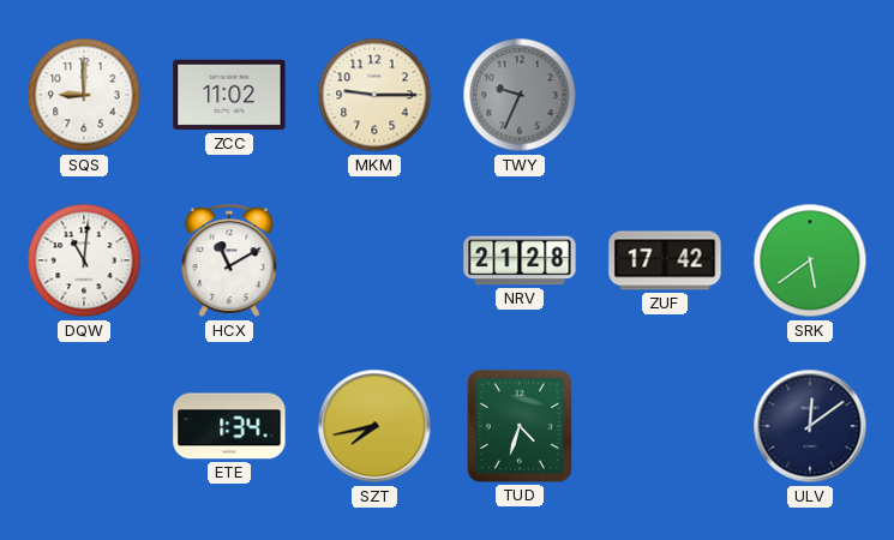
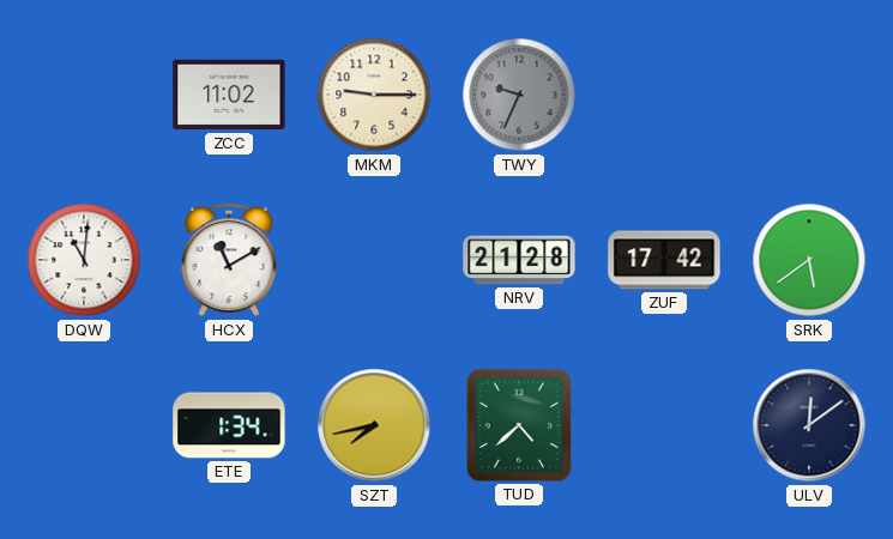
SQS: 9:00 -> none
TUD: 4:33 -> 4:38
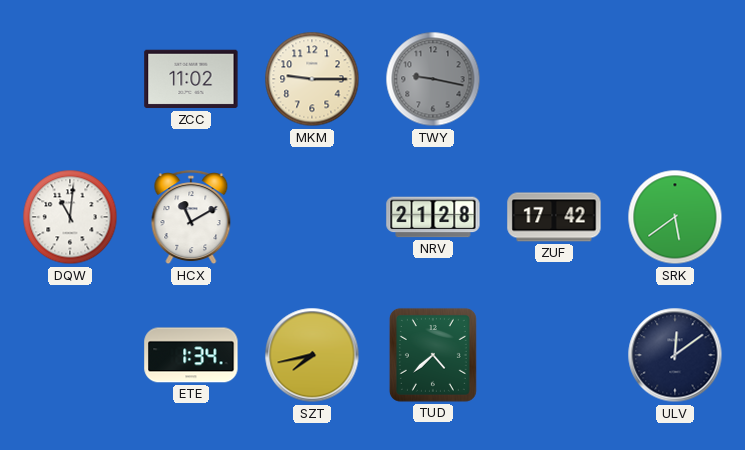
TWY: 9:34 -> 9:17
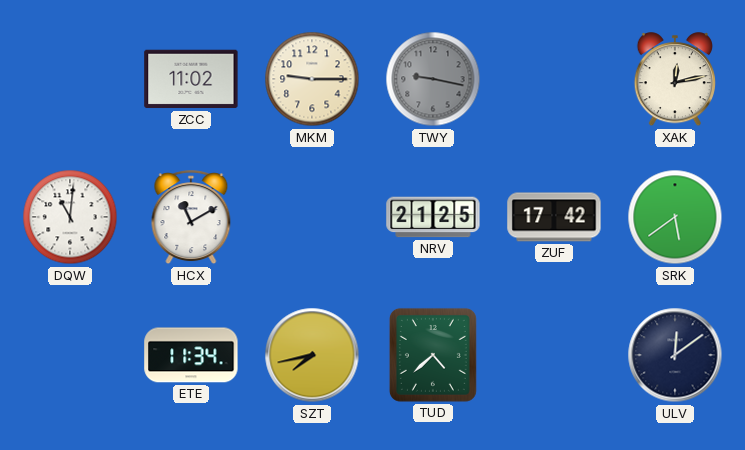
XAK: none -> 12:13
NRV: 21:28 -> 21:25
ETE: 1:34 -> 11:34
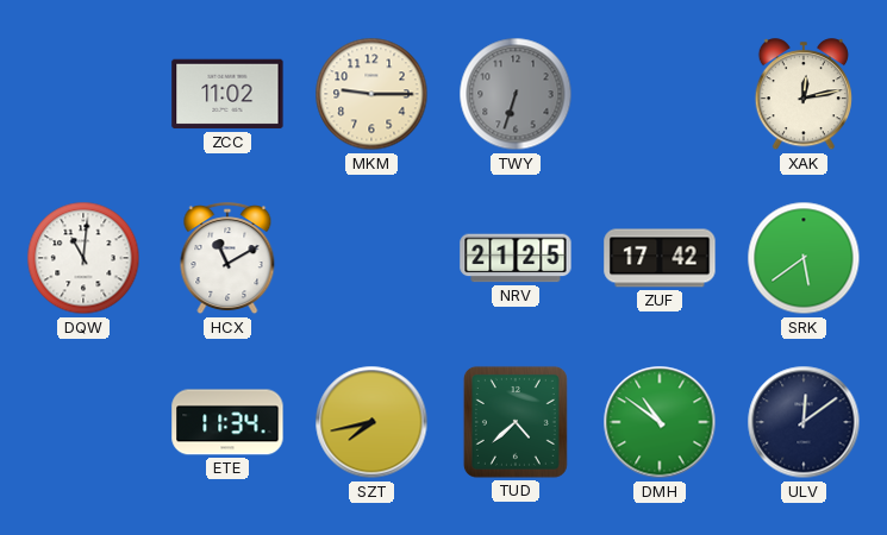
TWY: 9:17 -> 6:33
DMH: none -> 10:51
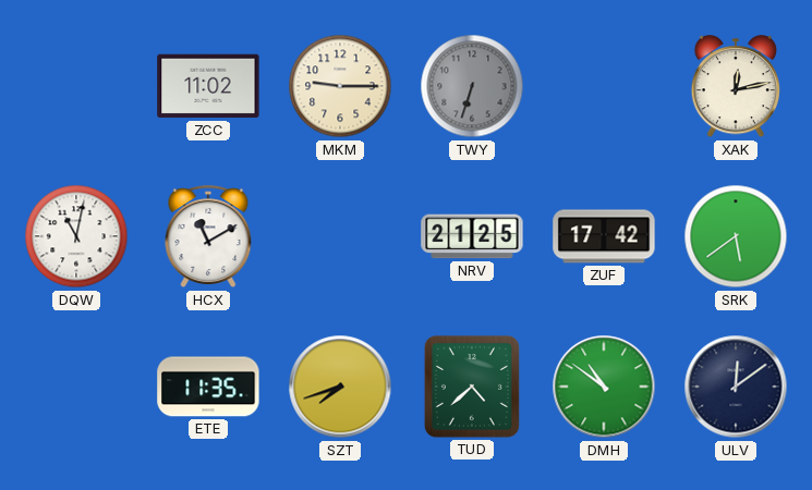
DQW: 11:01 -> 11:02
ETE: 11:34 -> 11:35
SZT: 7:43 -> 7:42
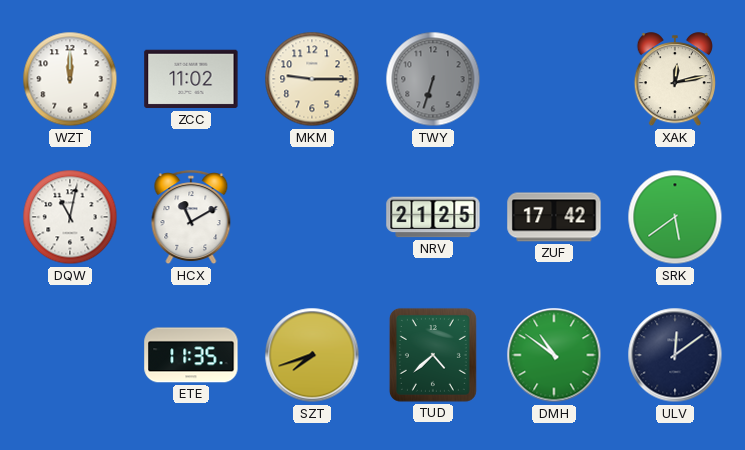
WZT: none -> 12:00
